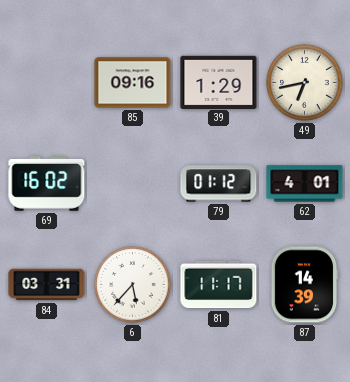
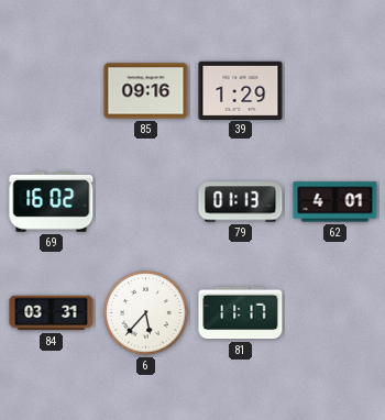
49: 6:43 -> none
79: 01:12 -> 01:13
87: 14:39 -> none
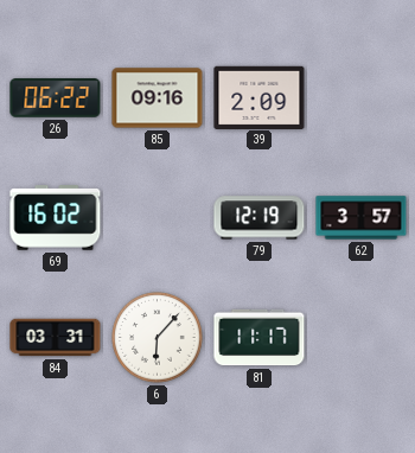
26: none -> 06:22
39: 1:29 -> 2:09
79: 01:13 -> 12:19
62: 4:01 -> 3:57
6: 5:37 -> 6:07
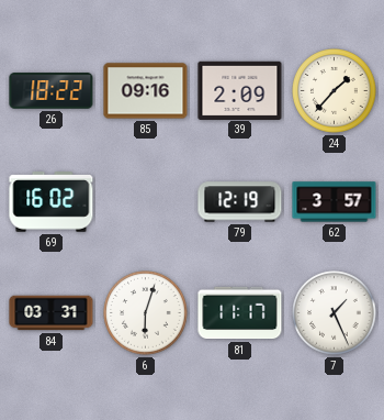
26: 06:22 -> 18:22
24: none -> 1:37
6: 6:07 -> 6:03
7: none -> 1:26
